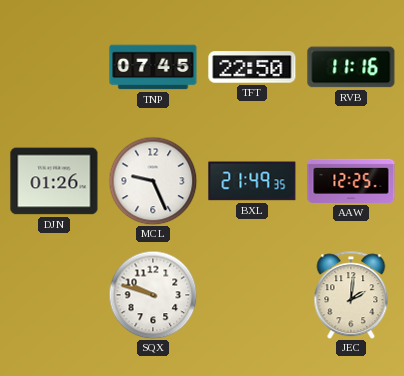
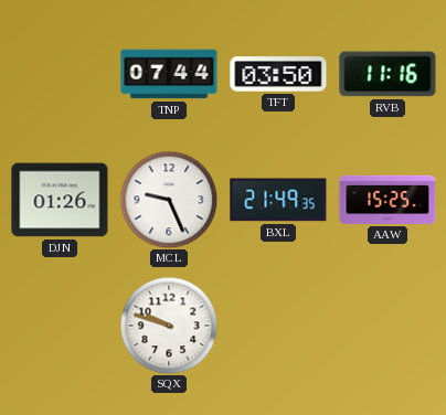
TNP: 07:45 -> 07:44
TFT: 22:50 -> 03:50
AAW: 12:25 -> 15:25
JEC: 2:01 -> none
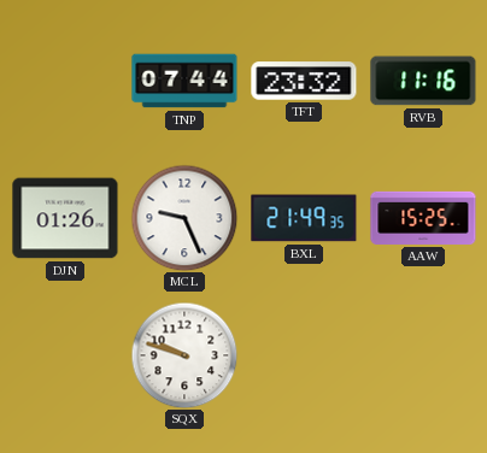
TFT: 03:50 -> 23:32
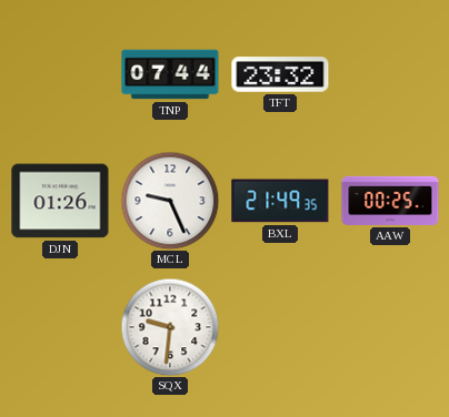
RVB: 11:16 -> none
AAW: 15:25 -> 00:25
SQX: 9:48 -> 9:31
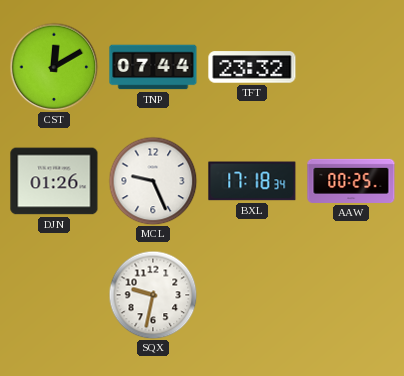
CST: none -> 12:10
BXL: 21:49 -> 17:18
SQX: 9:31 -> 9:32
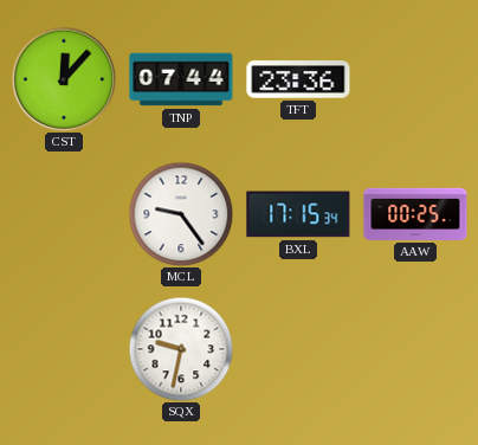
CST: 12:10 -> 12:07
TFT: 23:32 -> 23:36
DJN: 01:26 -> none
MCL: 9:26 -> 9:24
BXL: 17:18 -> 17:15
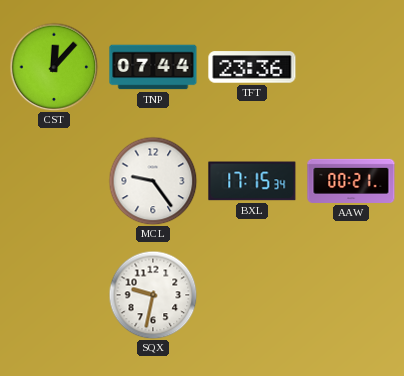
AAW: 00:25 -> 00:21
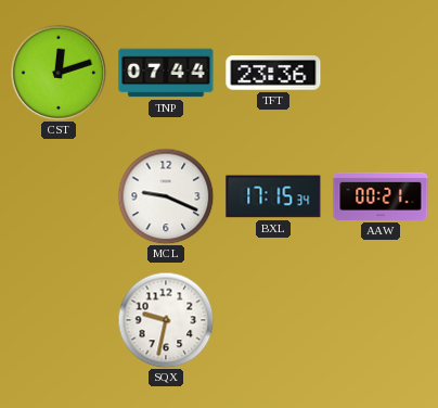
CST: 12:07 -> 12:12
MCL: 9:24 -> 9:19
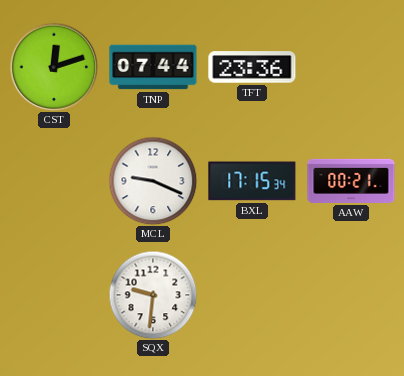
SQX: 9:32 -> 9:31
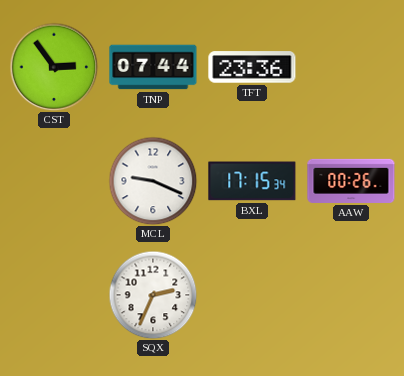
CST: 12:12 -> 2:54
AAW: 00:21 -> 00:26
SQX: 9:31 -> 2:34
